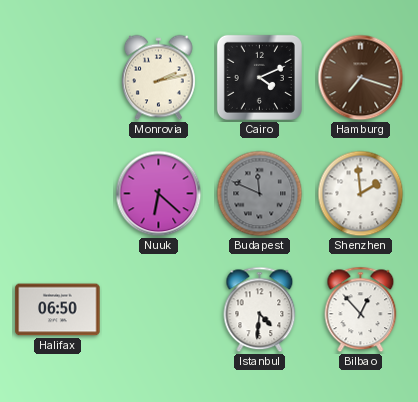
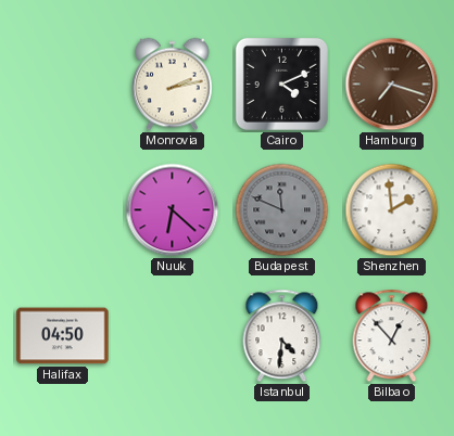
Halifax: 06:50 -> 04:50
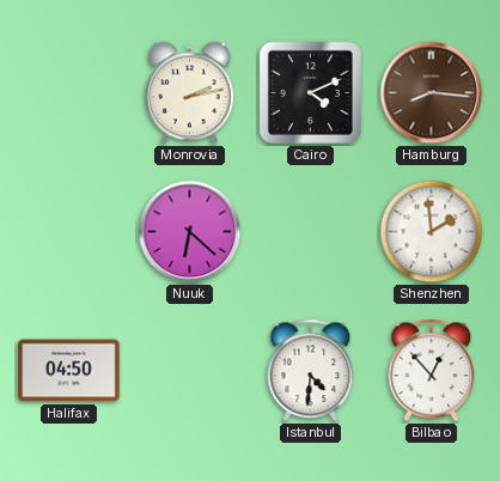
Hamburg: 7:18 -> 8:16
Budapest: 11:49 -> none
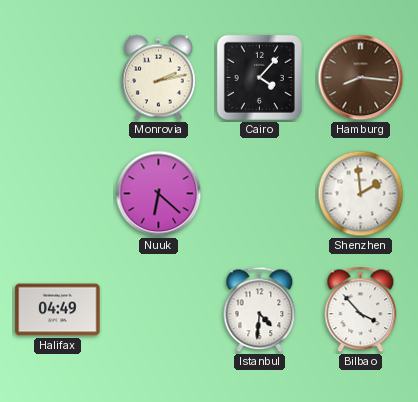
Cairo: 4:11 -> 4:07
Halifax: 04:50 -> 04:49
Bilbao: 12:53 -> 3:53
